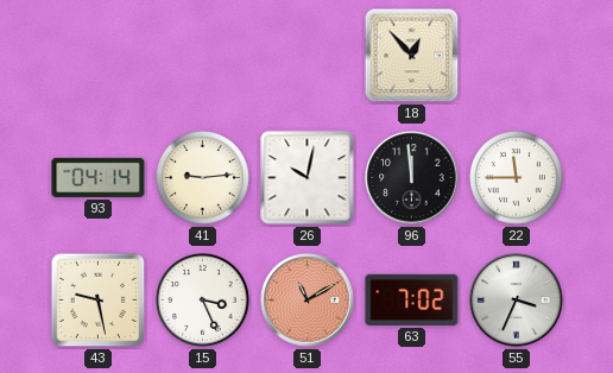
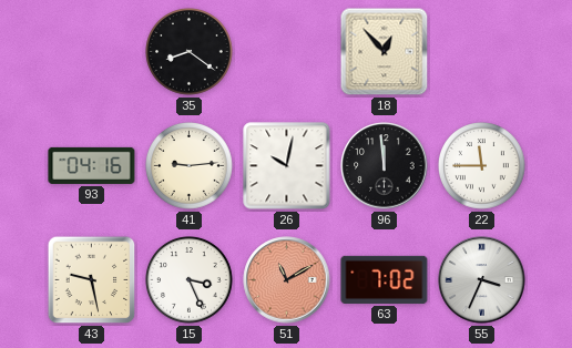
35: none -> 8:21
93: 04:14 -> 04:16
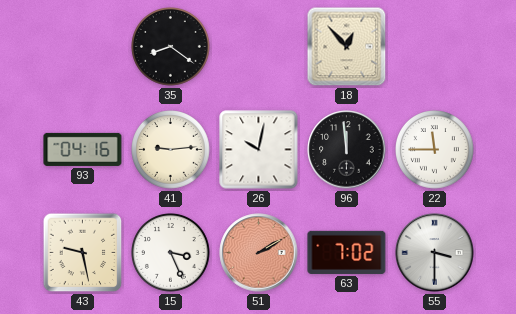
51: 11:10 -> 2:10
55: 3:34 -> 3:30
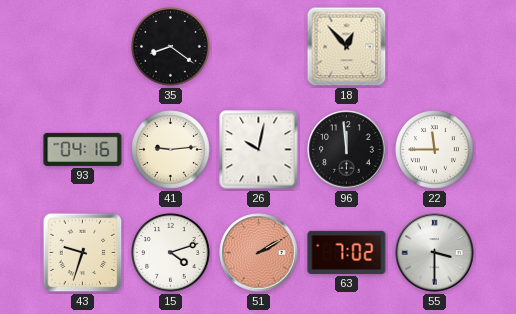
43: 9:28 -> 9:33
15: 3:26 -> 4:12
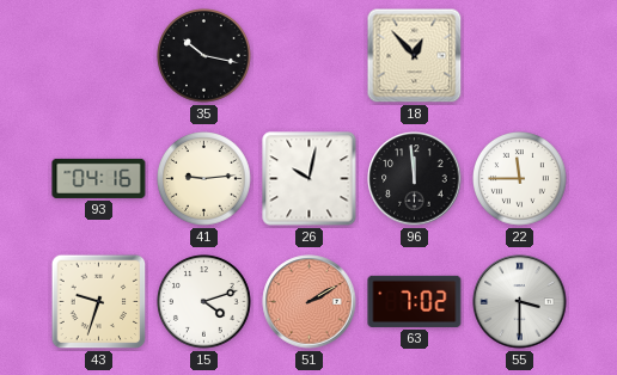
35: 8:21 -> 10:17
